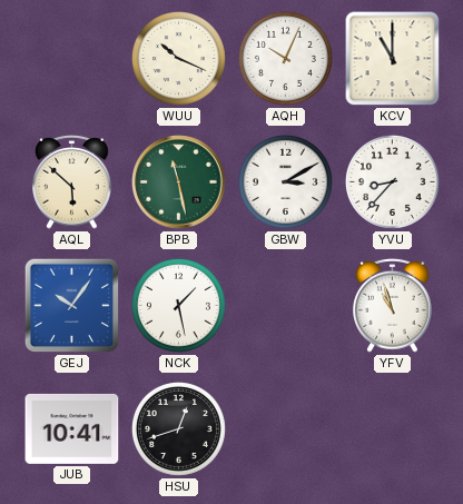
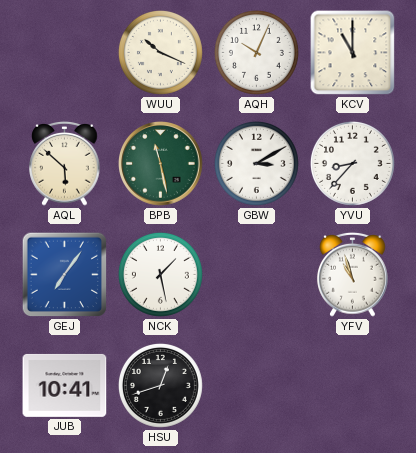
GEJ: 10:06 -> 7:06
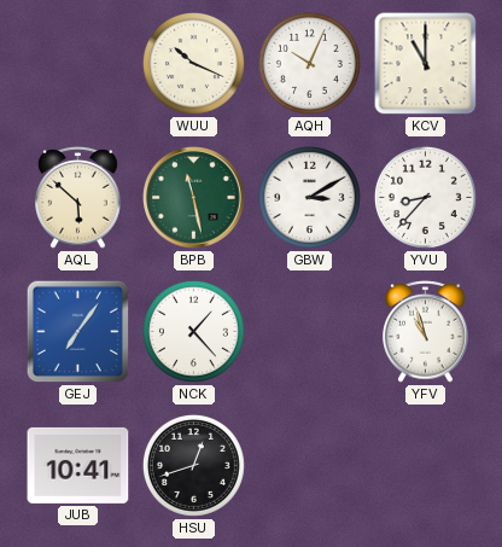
NCK: 1:28 -> 1:23
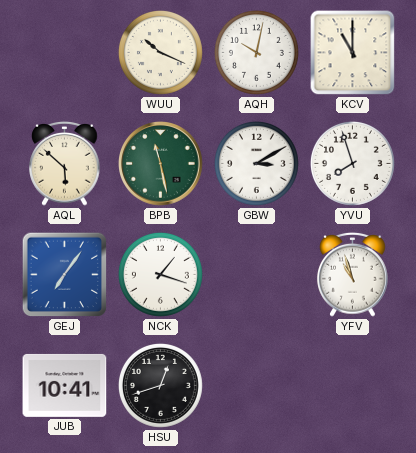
AQH: 10:04 -> 10:02
YVU: 8:37 -> 7:57
NCK: 1:23 -> 1:18
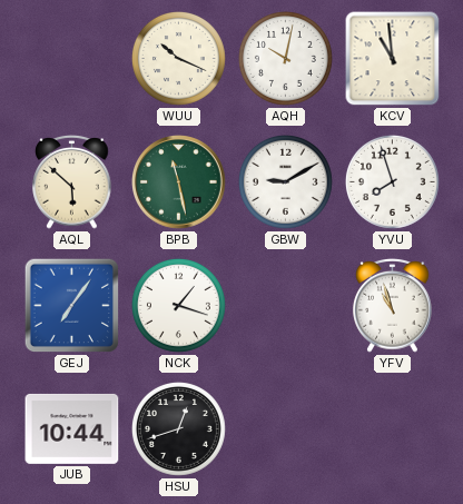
KCV: 11:00 -> 10:59
GBW: 3:10 -> 9:10
JUB: 10:41 -> 10:44
